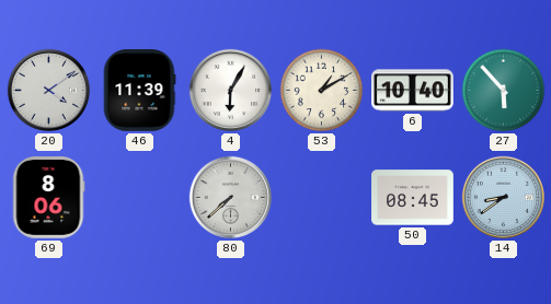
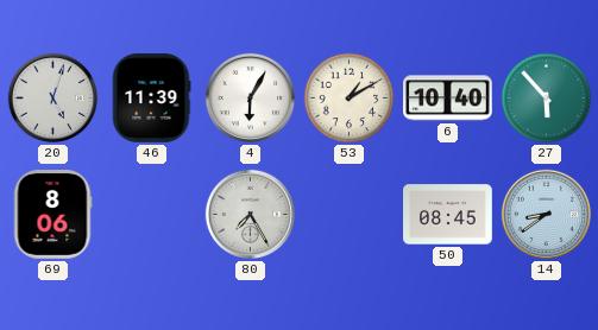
20: 4:09 -> 5:03
80: 7:38 -> 7:25
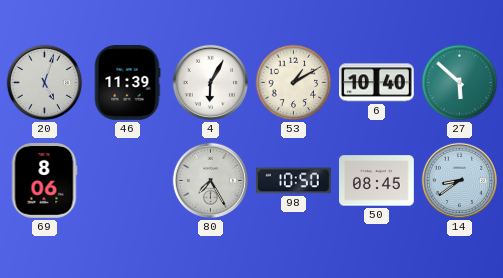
27: 5:53 -> 5:52
98: none -> 10:50
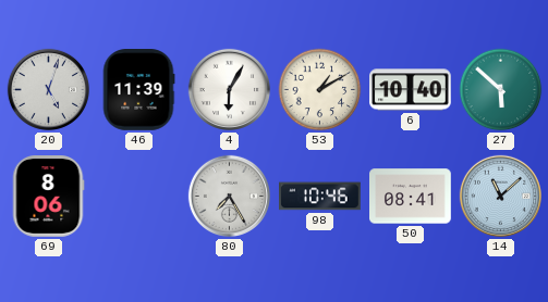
98: 10:50 -> 10:46
50: 08:45 -> 08:41
14: 8:39 -> 11:08
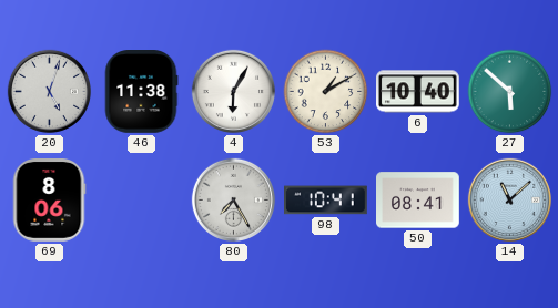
46: 11:39 -> 11:38
98: 10:46 -> 10:41
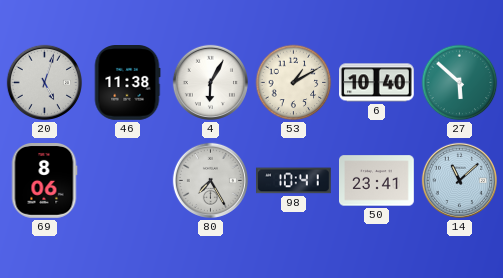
50: 08:41 -> 23:41
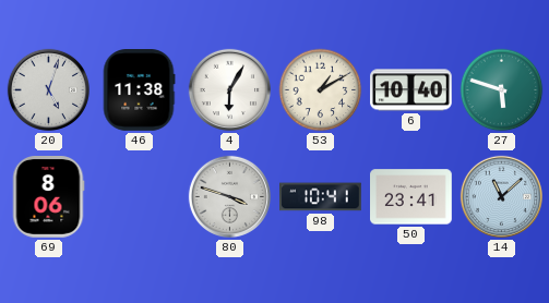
27: 5:52 -> 5:48
80: 7:25 -> 3:48
